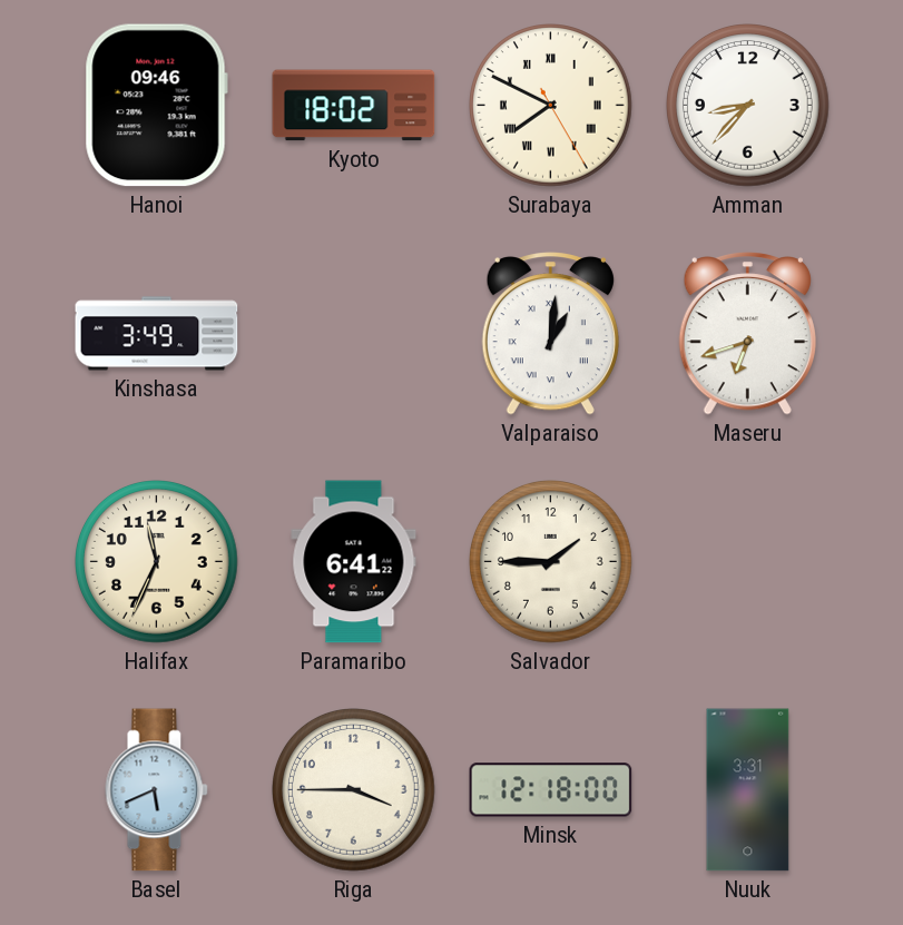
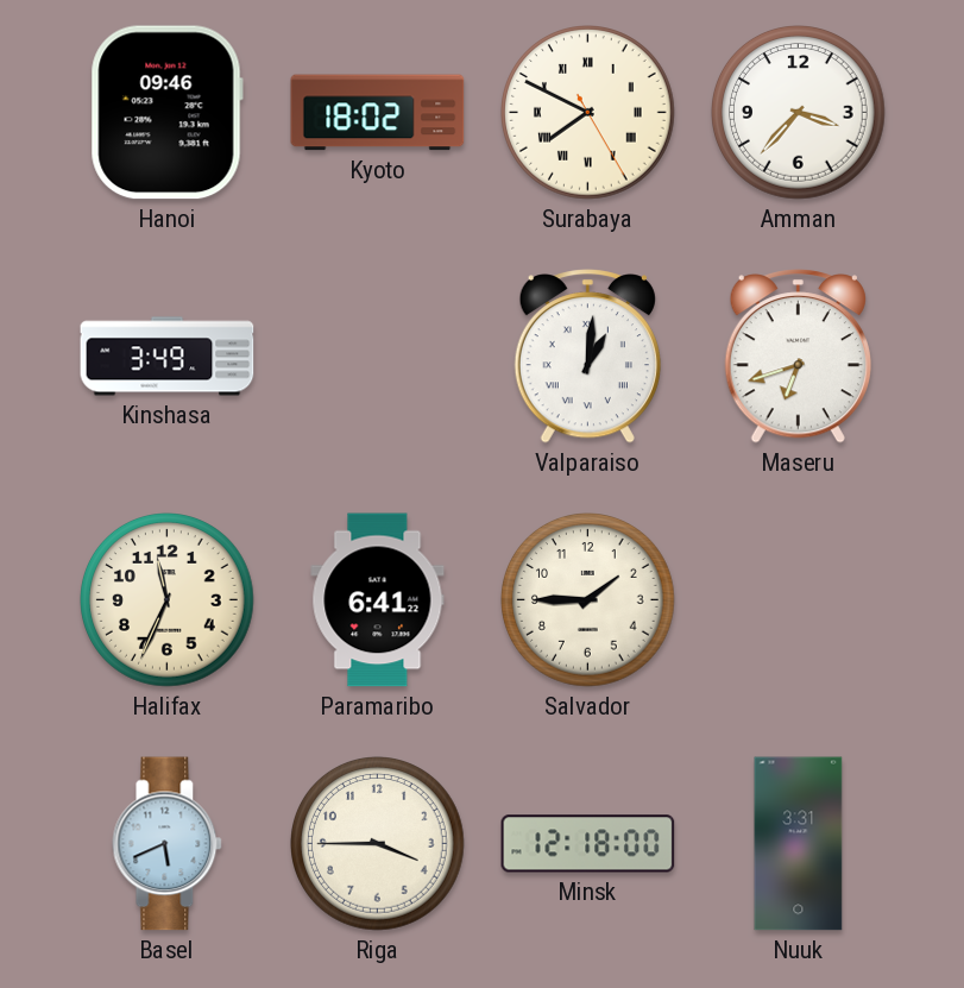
Amman: 8:37 -> 3:37
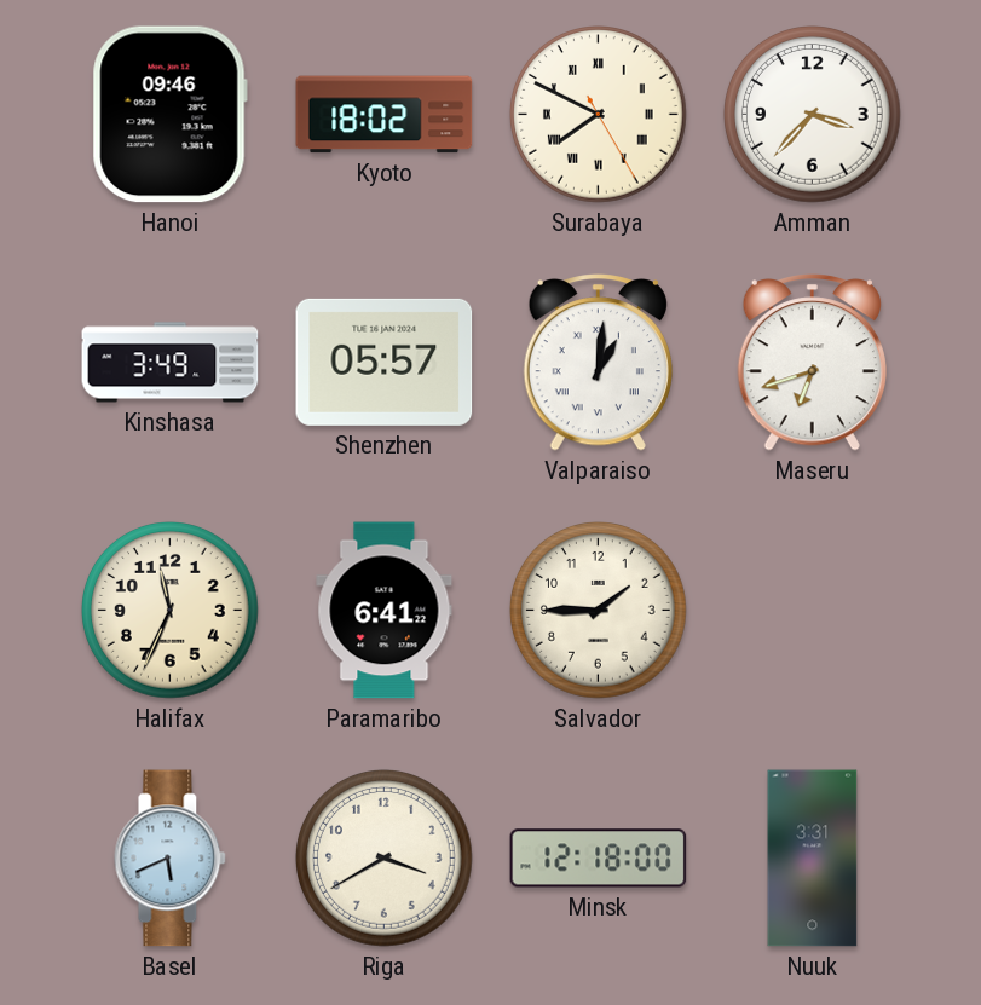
Shenzhen: none -> 05:57
Riga: 3:45 -> 3:40
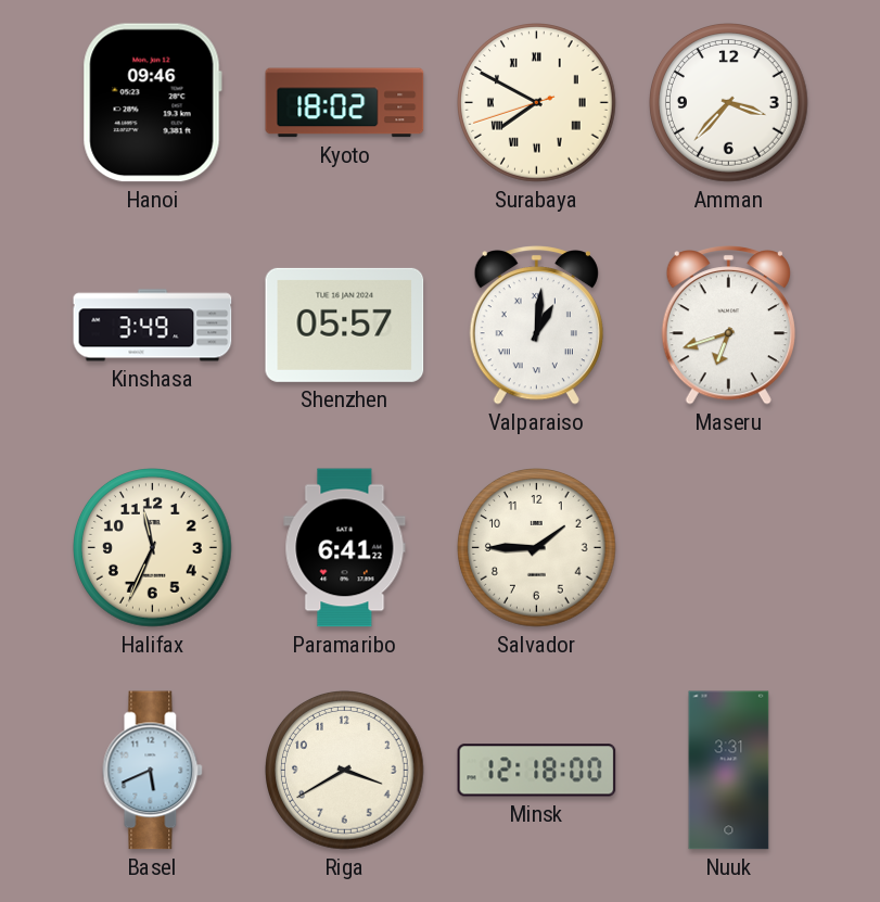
Surabaya: 7:49:25 -> 7:49:42
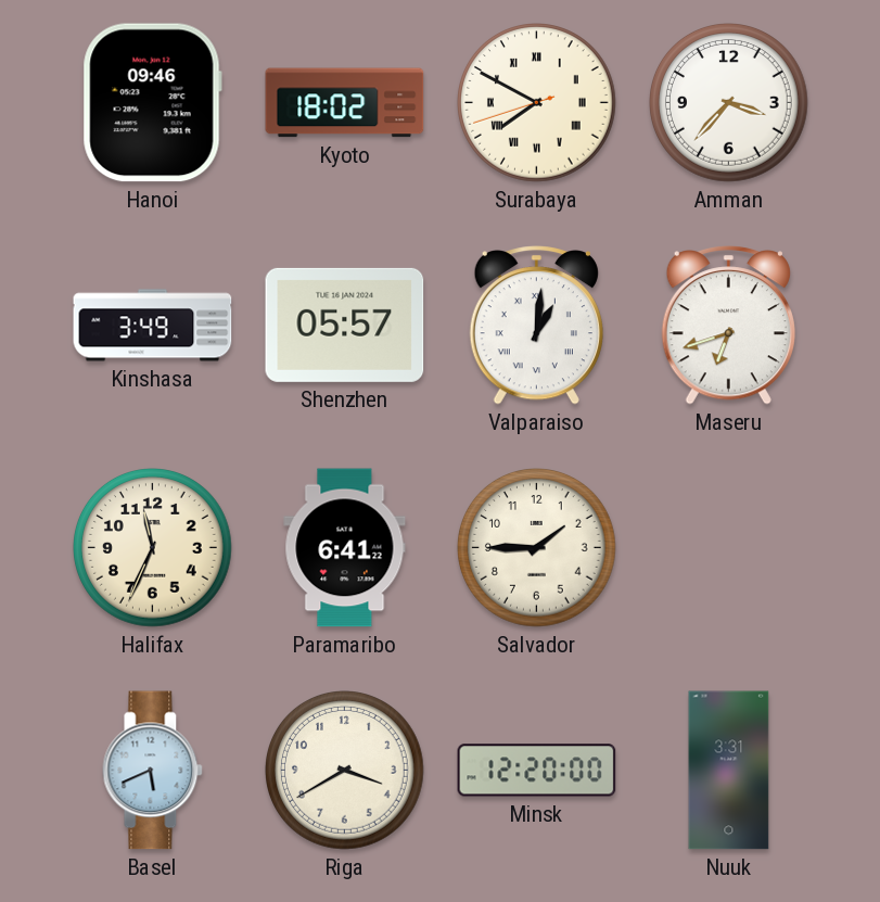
Minsk: 12:18 -> 12:20
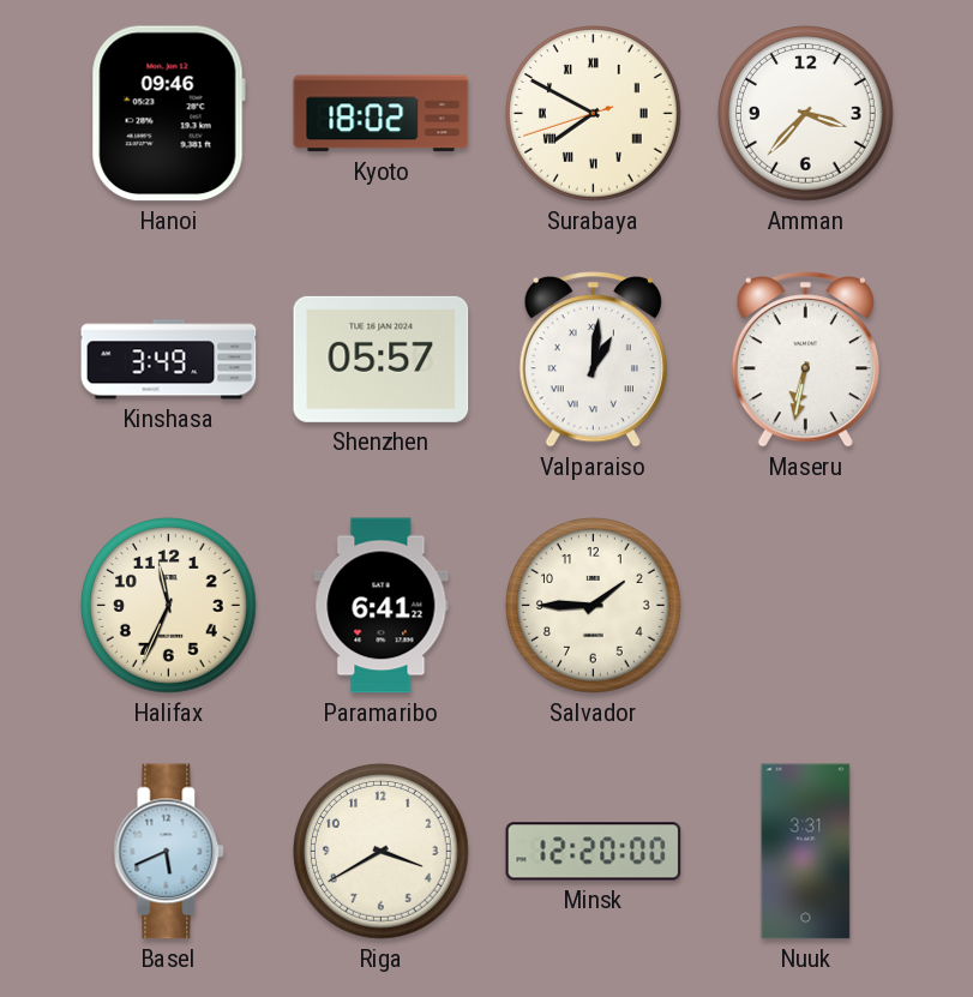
Maseru: 6:42 -> 6:32
